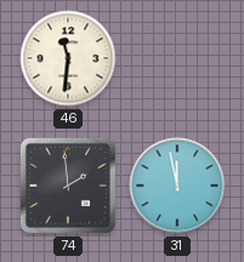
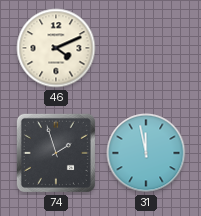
46: 11:31 -> 4:11
74: 1:59 -> 1:57
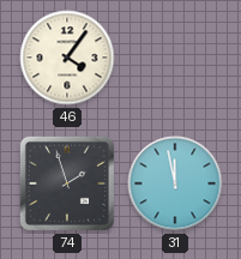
46: 4:11 -> 4:06
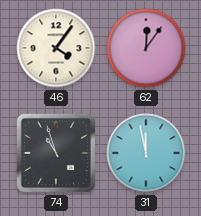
62: none -> 12:06
74: 1:57 -> 10:57
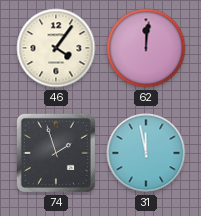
62: 12:06 -> 12:01
74: 10:57 -> 1:57
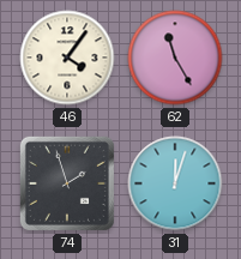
62: 12:01 -> 11:25
31: 11:58 -> 12:03
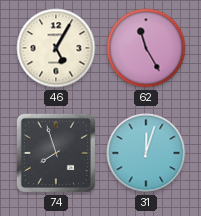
46: 4:06 -> 5:05
74: 1:57 -> 7:57
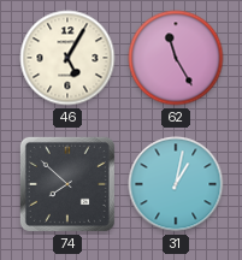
74: 7:57 -> 7:52
31: 12:03 -> 1:02
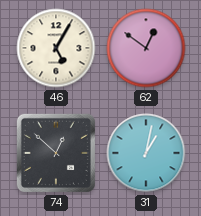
62: 11:25 -> 12:51
74: 7:52 -> 12:52
